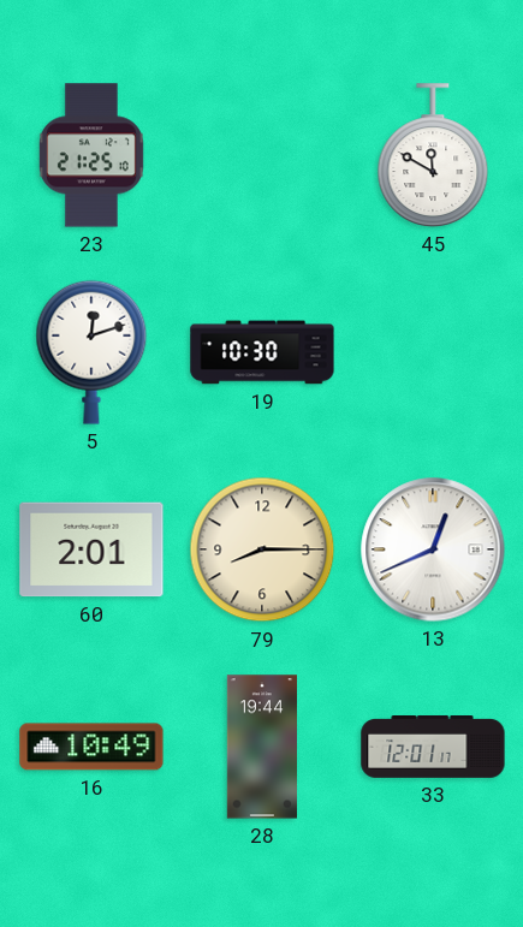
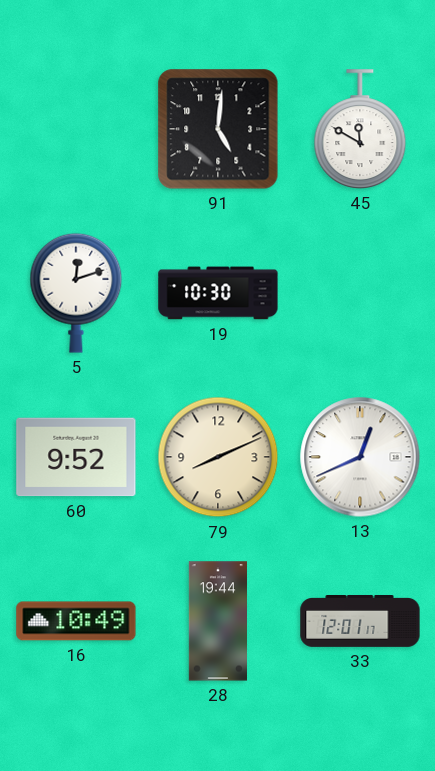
23: 21:25 -> none
91: none -> 5:01
60: 2:01 -> 9:52
79: 8:15 -> 8:11
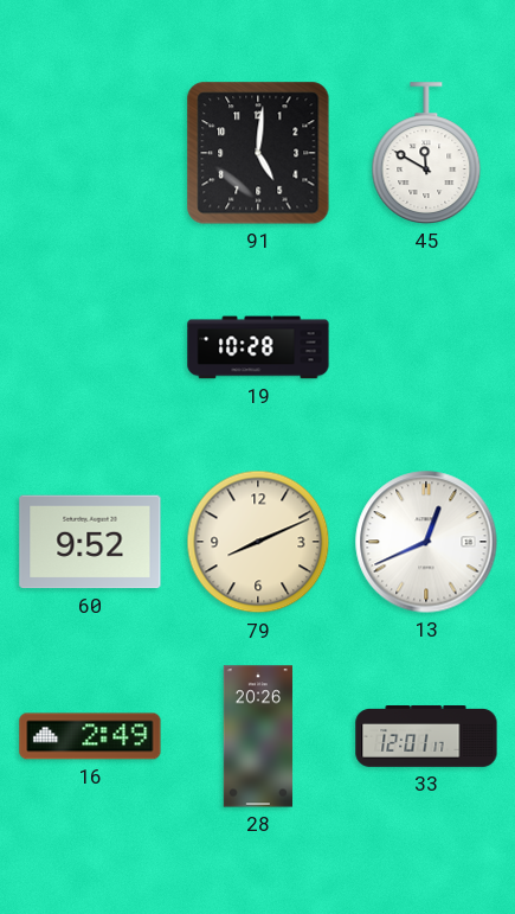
5: 12:12 -> none
19: 10:30 -> 10:28
16: 10:49 -> 2:49
28: 19:44 -> 20:26
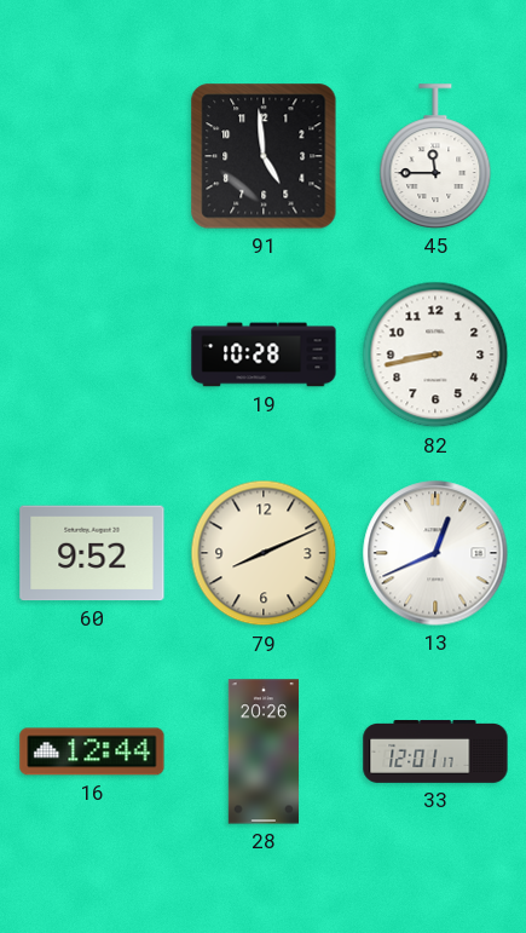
91: 5:01 -> 4:59
45: 11:50 -> 11:45
82: none -> 8:43
16: 2:49 -> 12:44
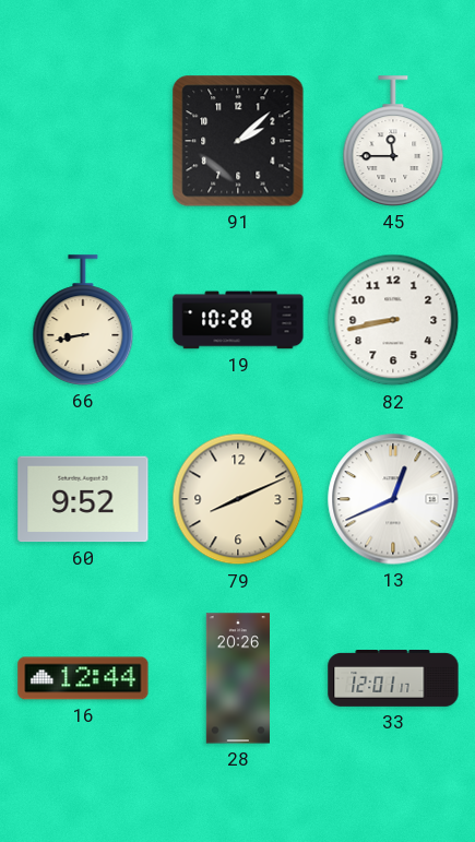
91: 4:59 -> 2:08
66: none -> 8:43
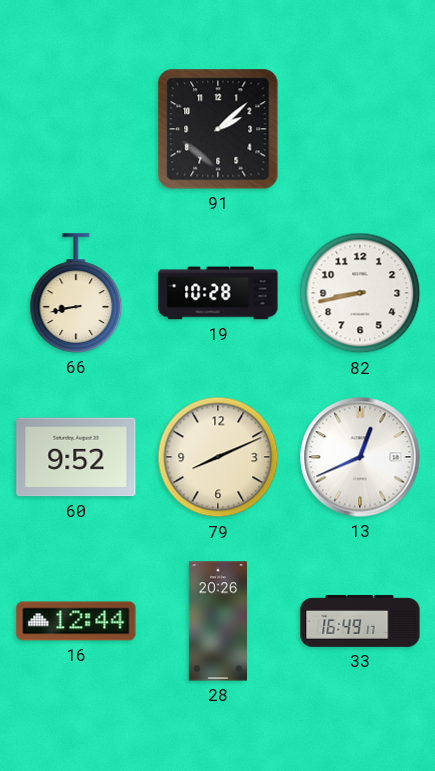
45: 11:45 -> none
33: 12:01 -> 16:49
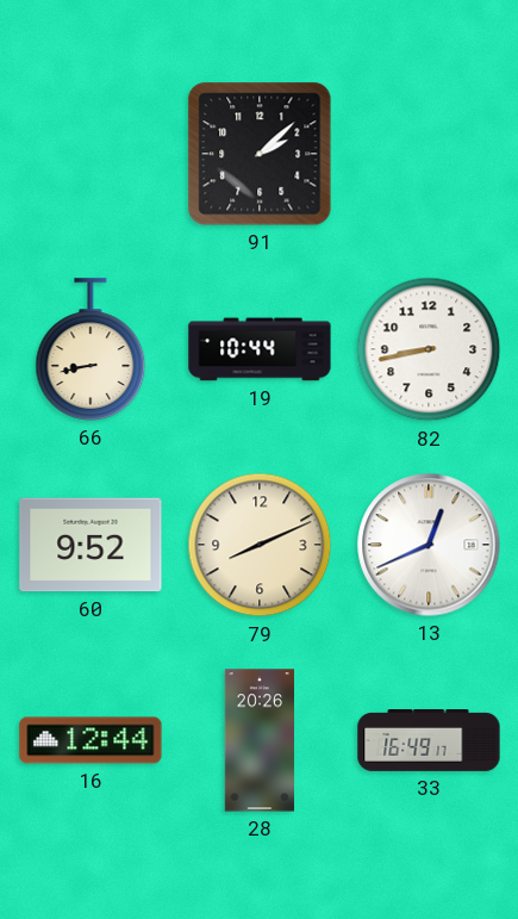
19: 10:28 -> 10:44
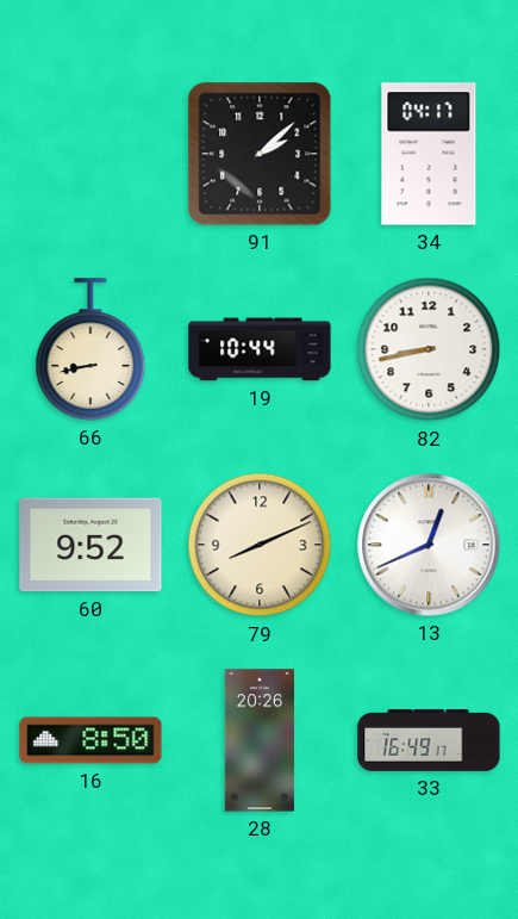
34: none -> 04:17
16: 12:44 -> 8:50
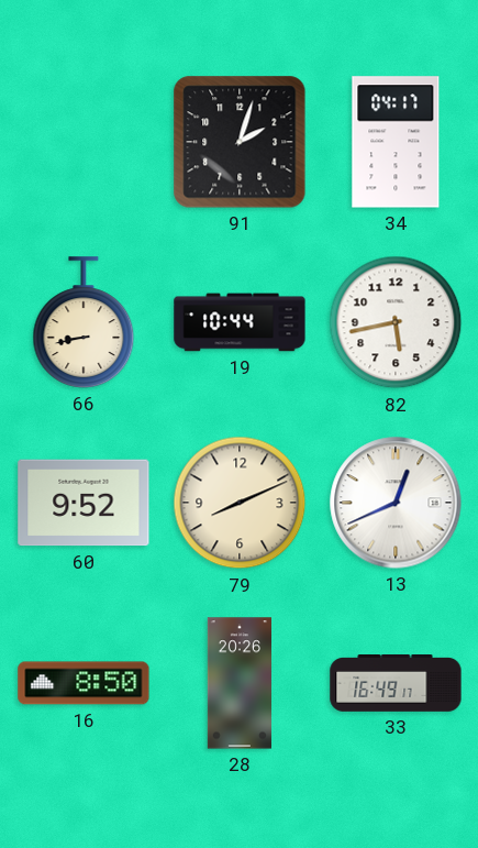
91: 2:08 -> 2:03
82: 8:43 -> 5:43
